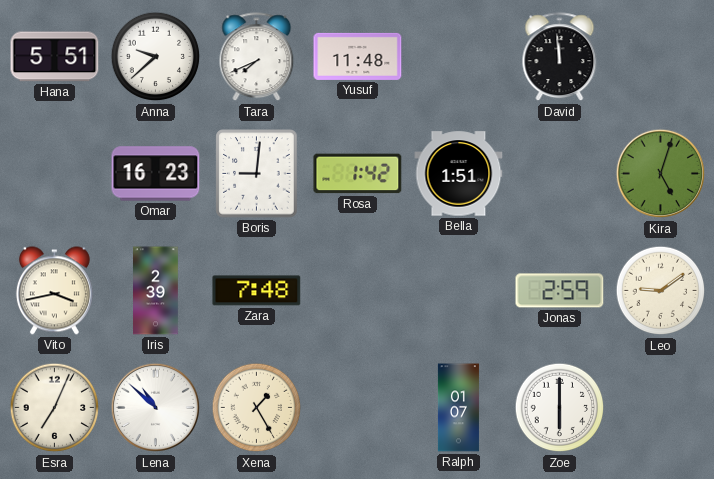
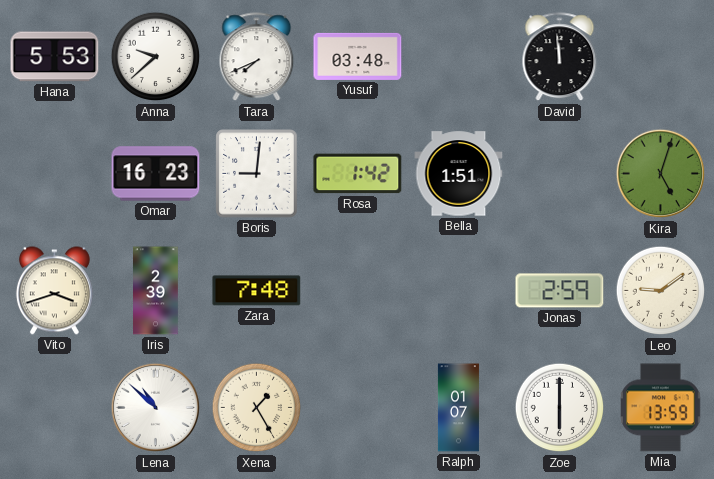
Hana: 5:51 -> 5:53
Yusuf: 11:48 -> 03:48
Vito: 3:43 -> 3:42
Esra: 7:04 -> none
Mia: none -> 13:59
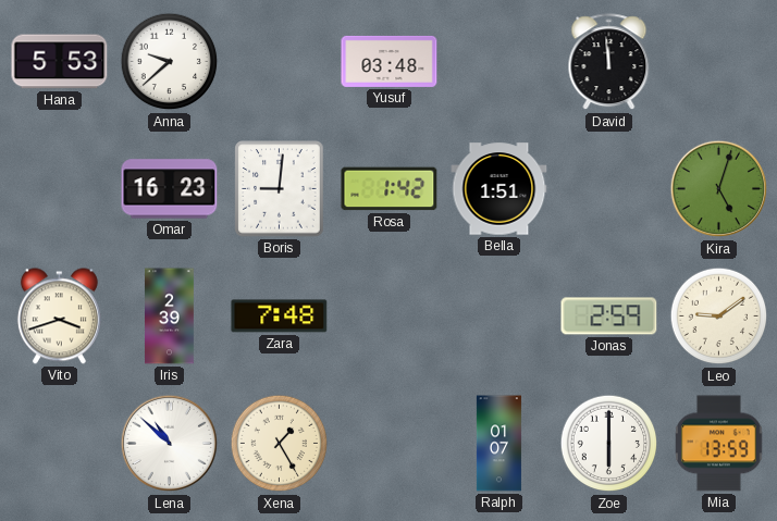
Tara: 7:41 -> none
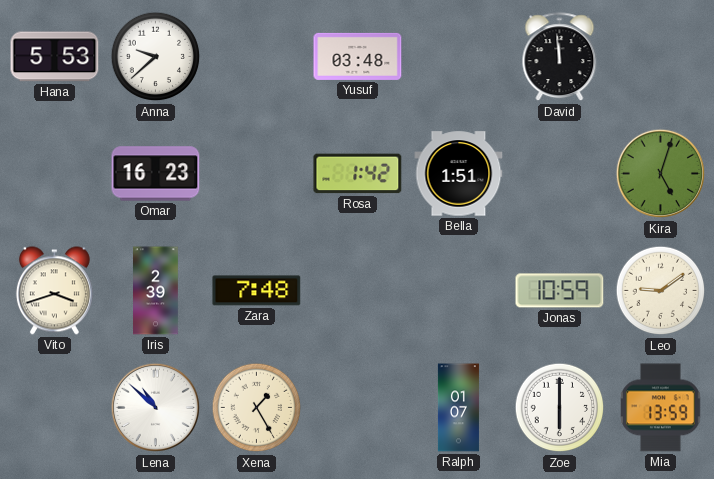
Boris: 9:01 -> none
Jonas: 2:59 -> 10:59
